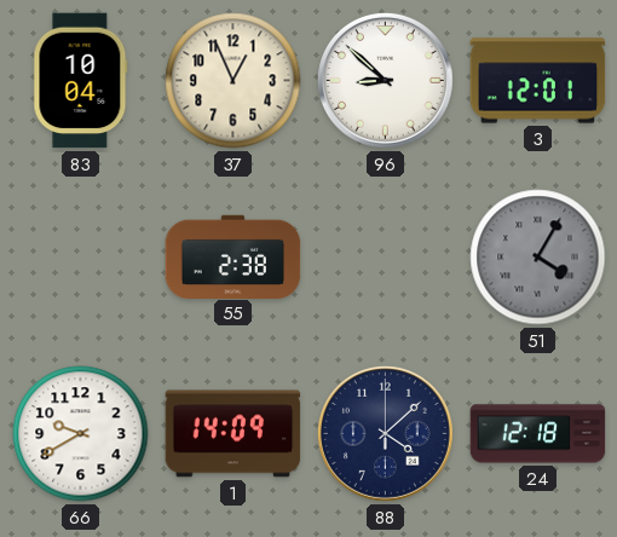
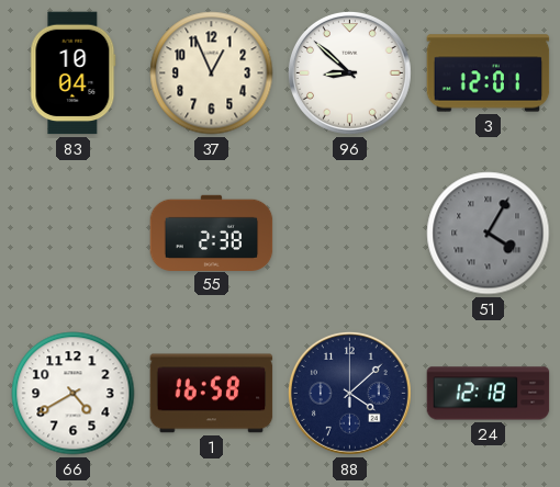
66: 9:40 -> 4:40
1: 14:09 -> 16:58
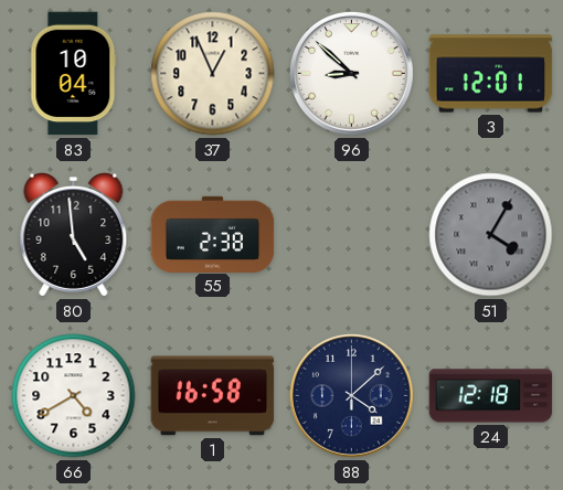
80: none -> 4:59
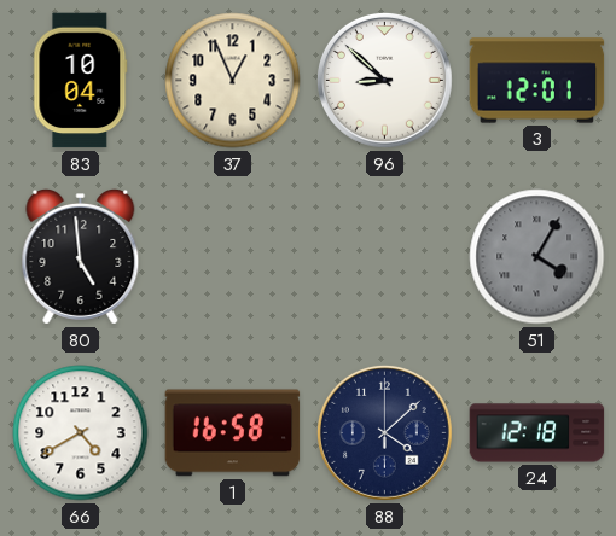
55: 2:38 -> none
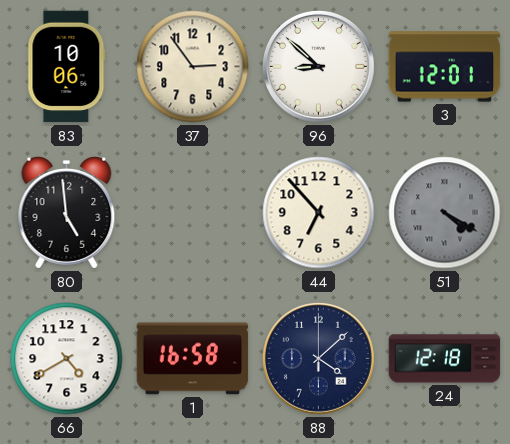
83: 10:04 -> 10:06
37: 12:56 -> 2:54
44: none -> 6:53
51: 4:05 -> 4:20
